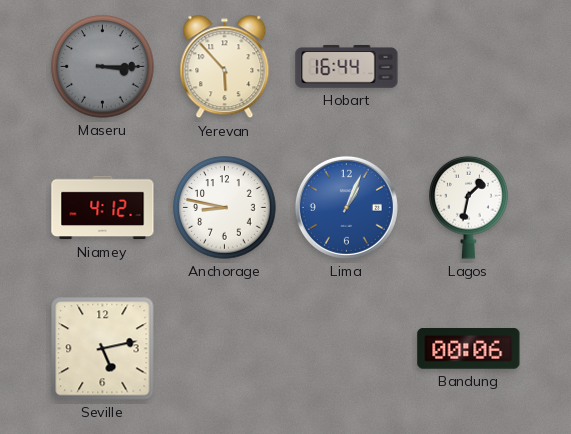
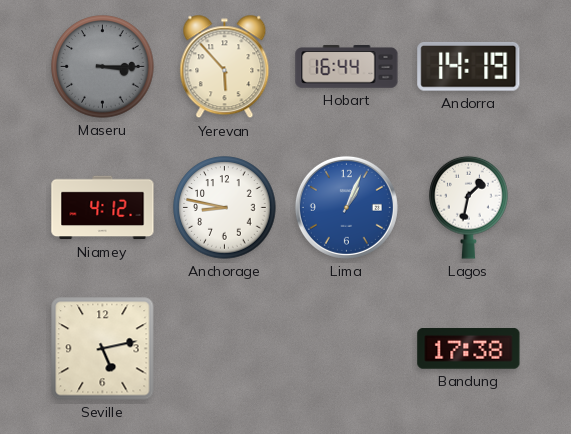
Andorra: none -> 14:19
Bandung: 00:06 -> 17:38
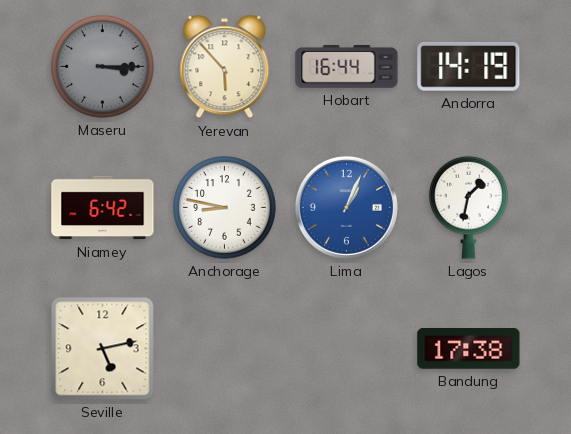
Niamey: 4:12 -> 6:42
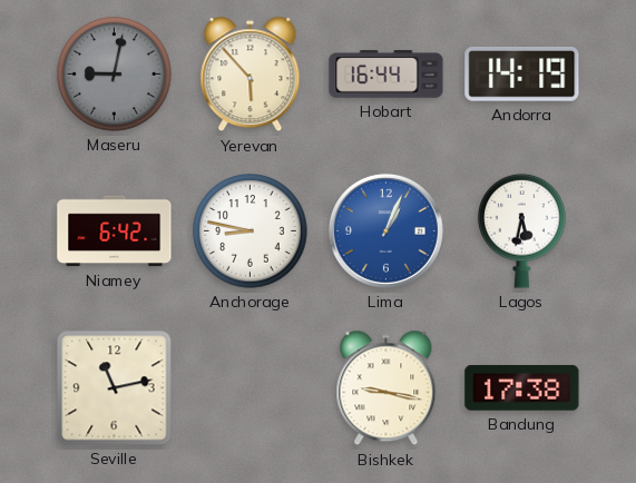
Maseru: 3:15 -> 9:02
Lagos: 1:32 -> 5:32
Seville: 5:13 -> 11:13
Bishkek: none -> 9:17
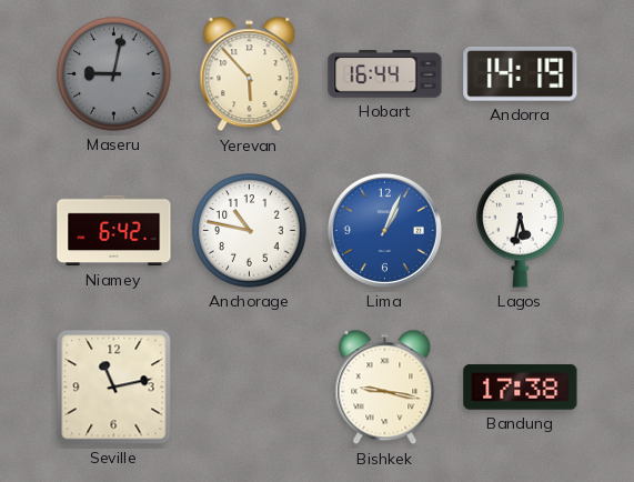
Anchorage: 8:47 -> 10:47
